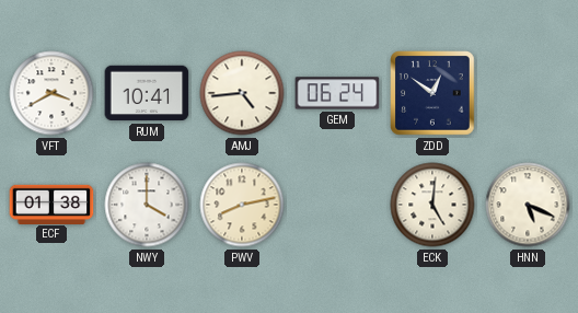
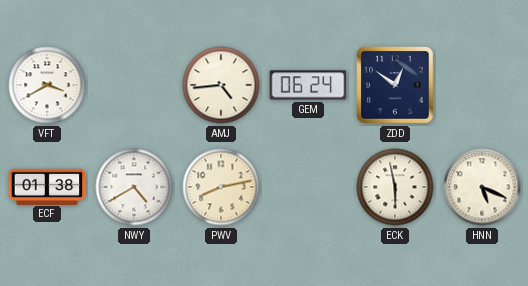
RUM: 10:41 -> none
NWY: 4:00 -> 4:40
ECK: 5:01 -> 5:58
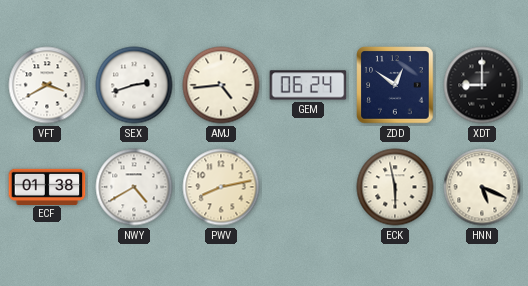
SEX: none -> 2:42
XDT: none -> 9:00
